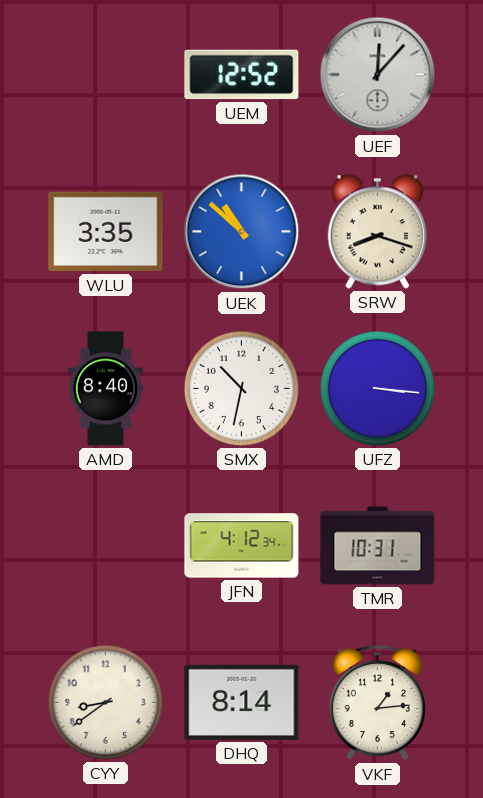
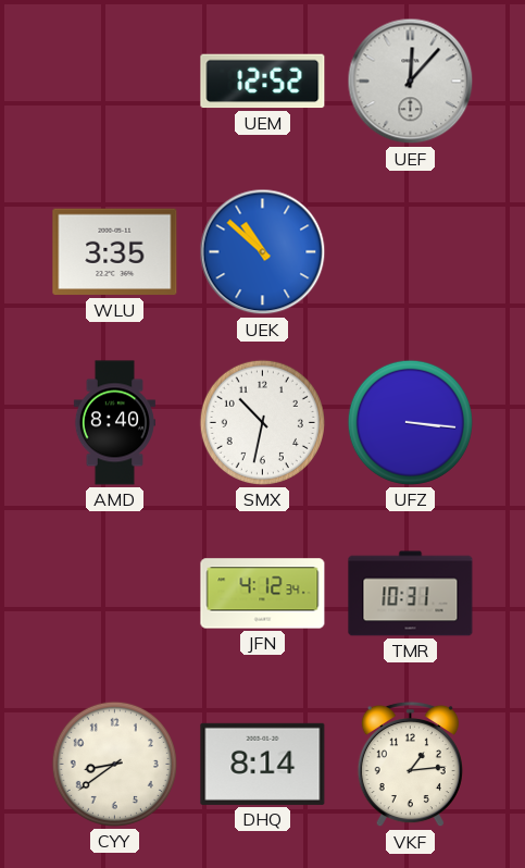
SRW: 8:18 -> none
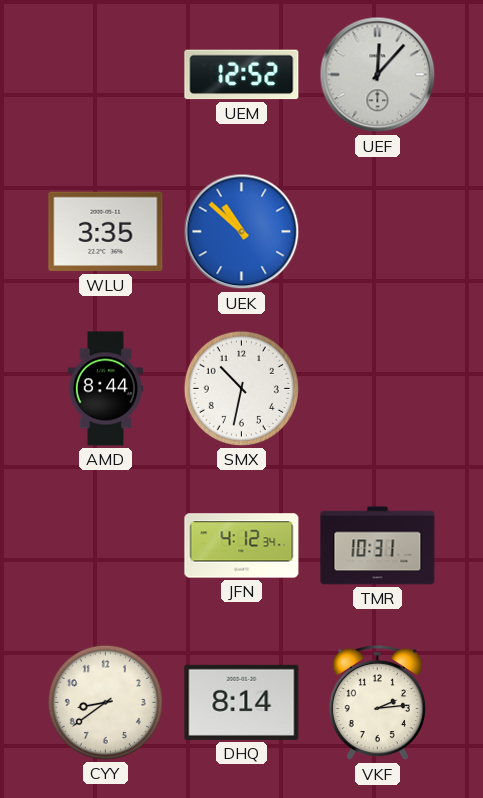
AMD: 8:40 -> 8:44
UFZ: 3:16 -> none
VKF: 1:14 -> 2:14
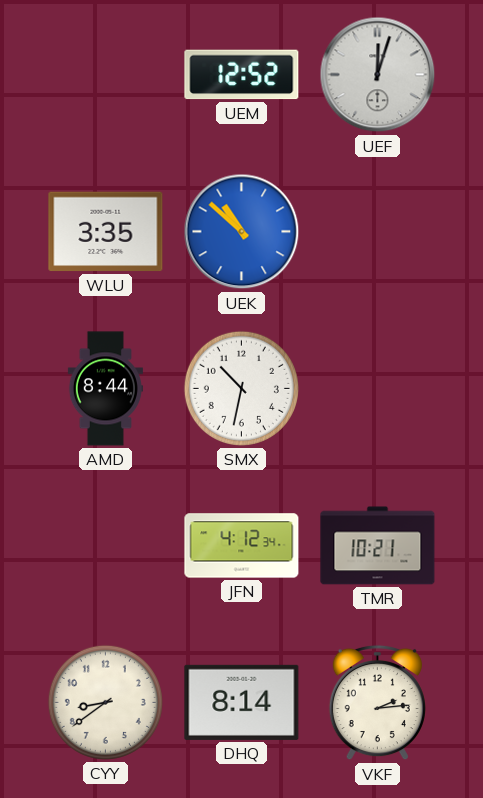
UEF: 12:07 -> 12:03
TMR: 10:31 -> 10:21
